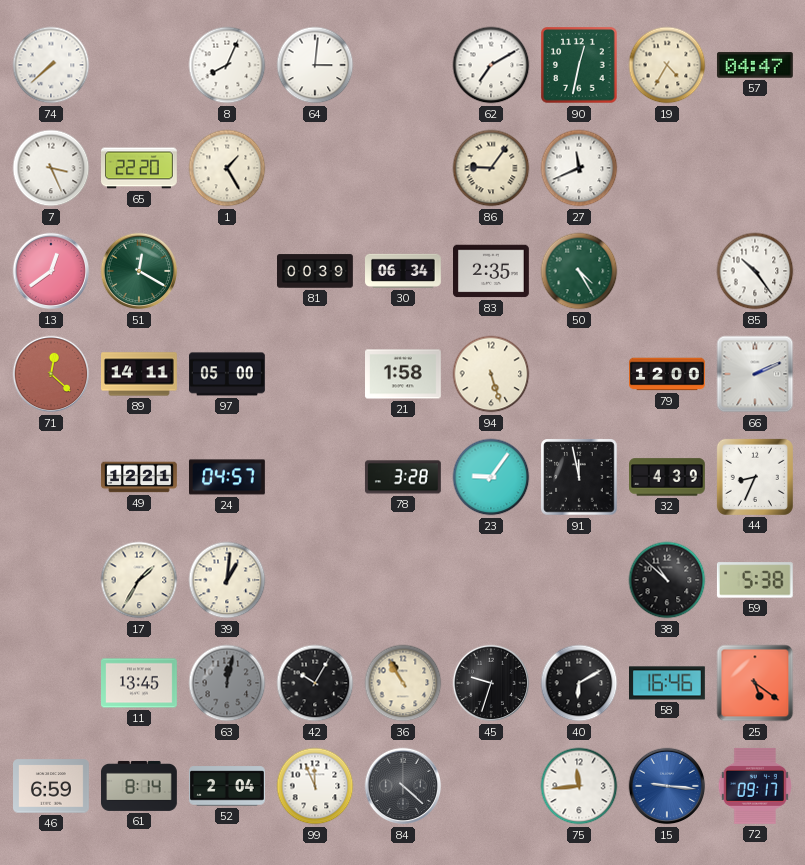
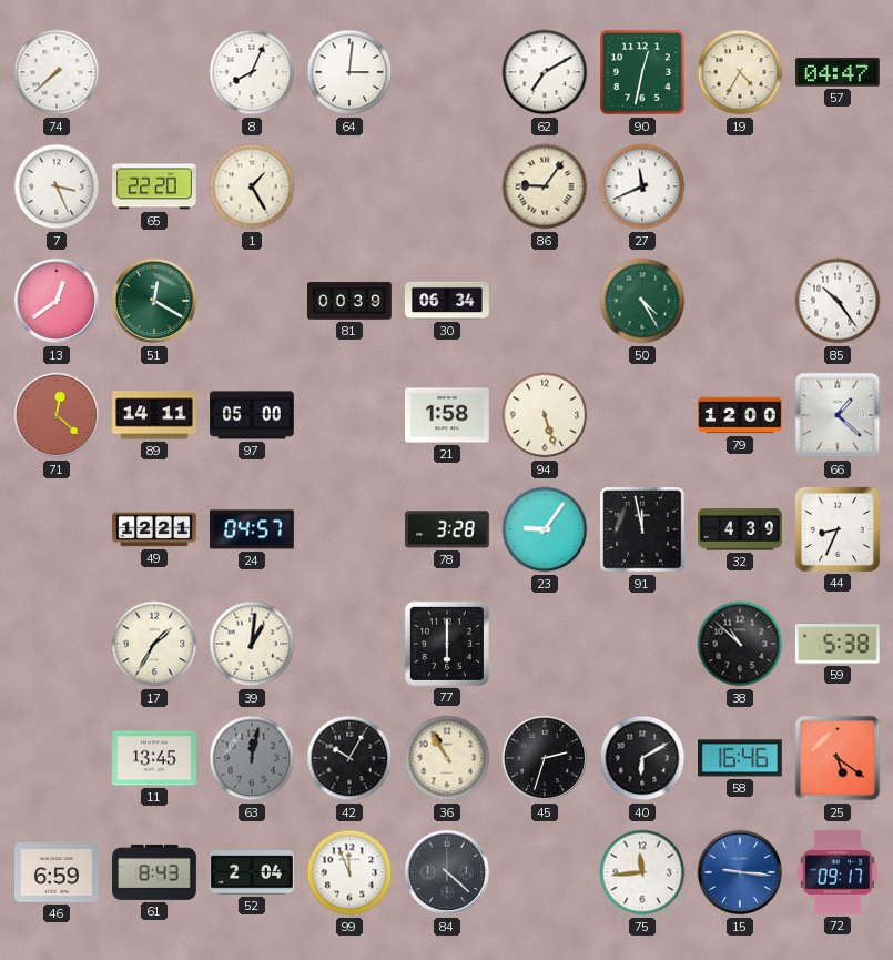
83: 2:35 -> none
66: 2:11 -> 1:22
77: none -> 6:00
45: 9:33 -> 2:33
61: 8:14 -> 8:43
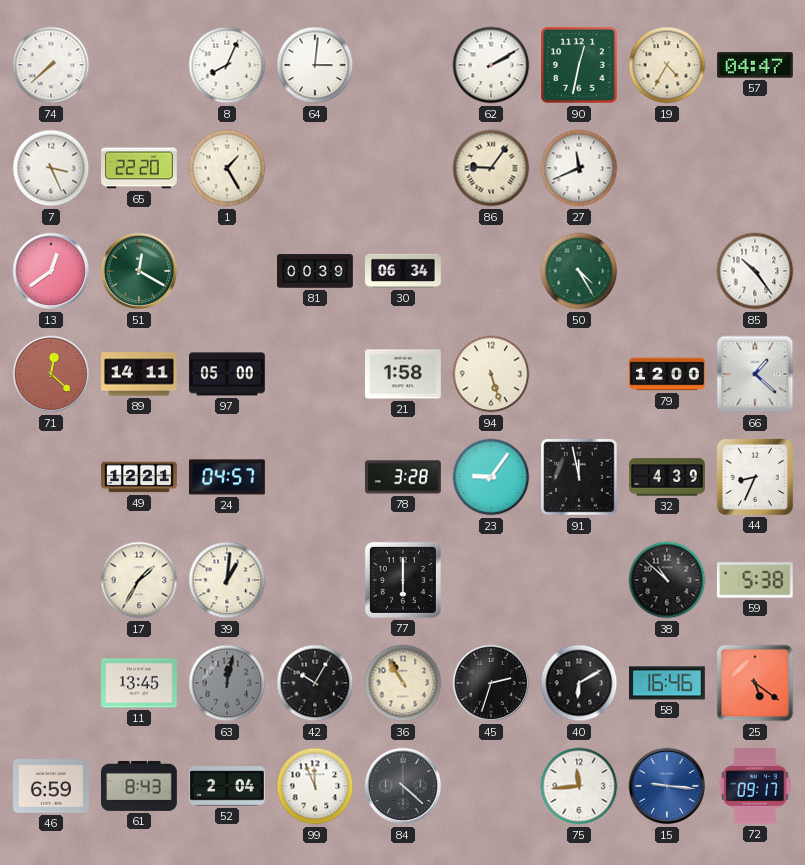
62: 7:10 -> 2:10
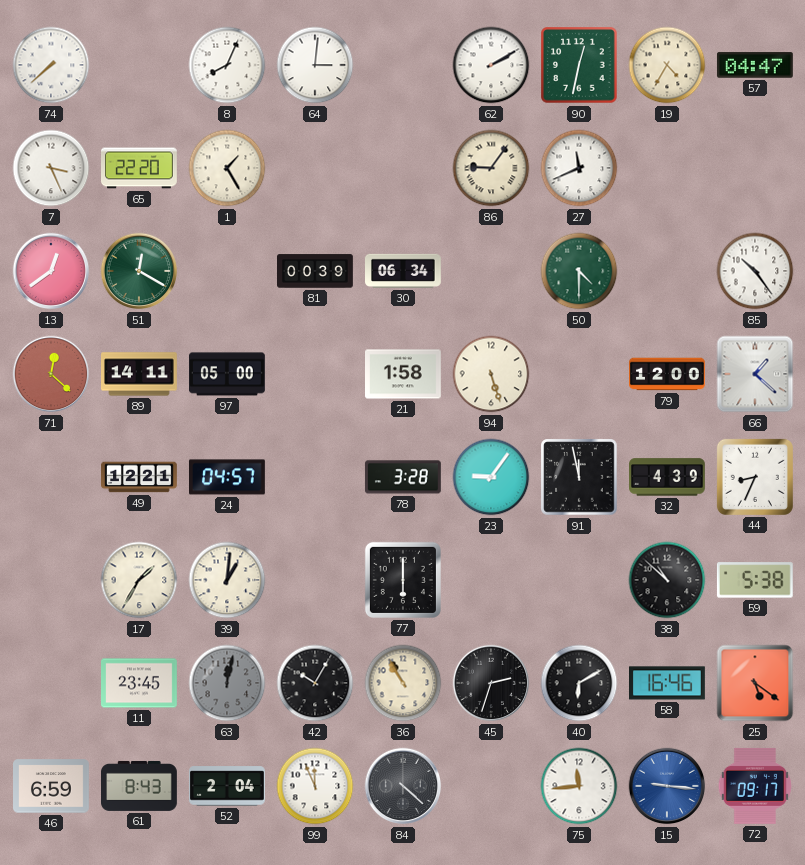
50: 4:25 -> 4:30
11: 13:45 -> 23:45
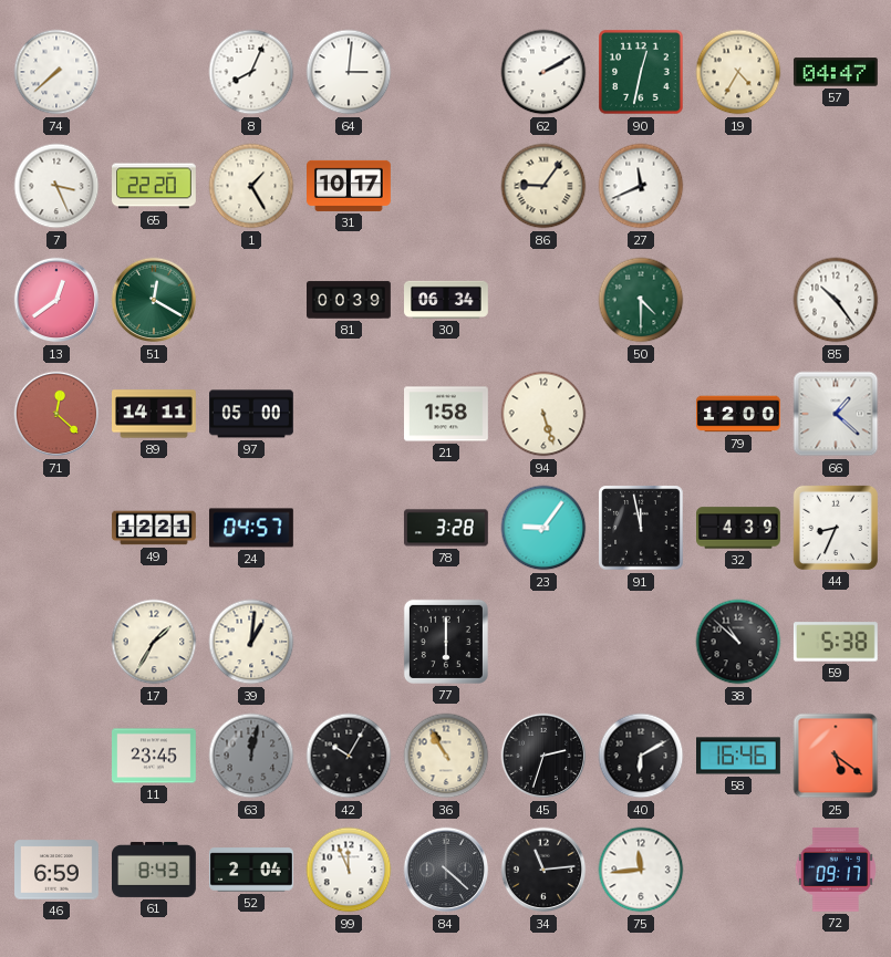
31: none -> 10:17
34: none -> 11:14
15: 9:16 -> none
